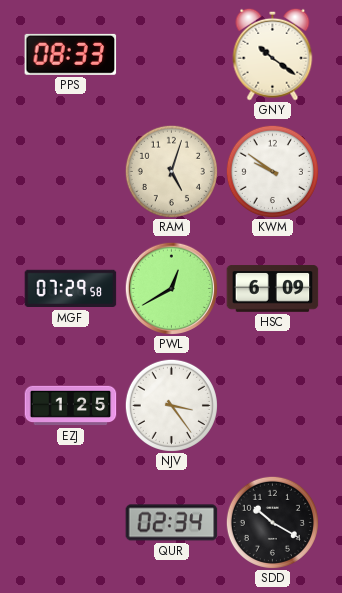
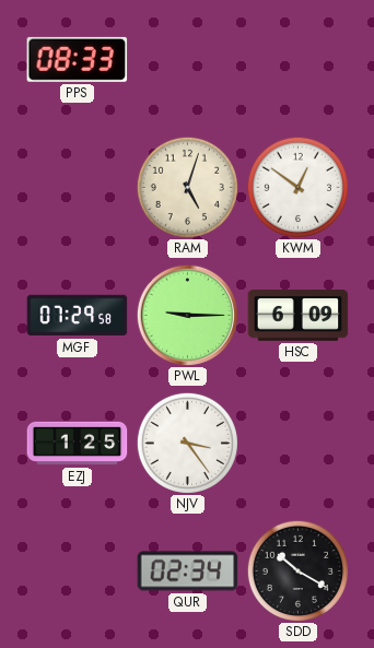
GNY: 10:21 -> none
KWM: 9:51 -> 12:51
PWL: 12:40 -> 9:15
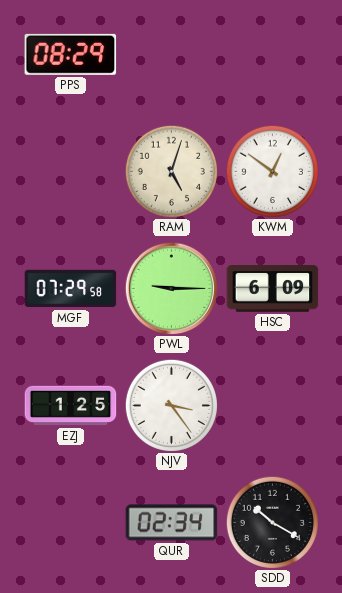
PPS: 08:33 -> 08:29
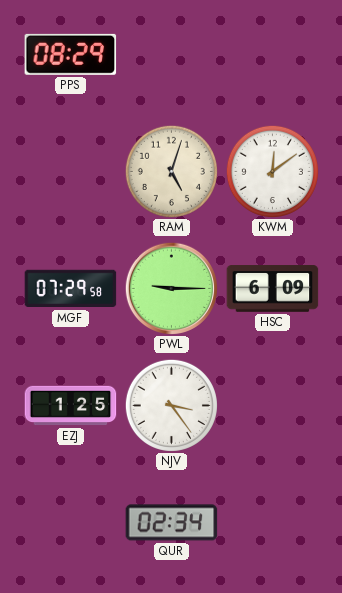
KWM: 12:51 -> 12:09
SDD: 10:20 -> none
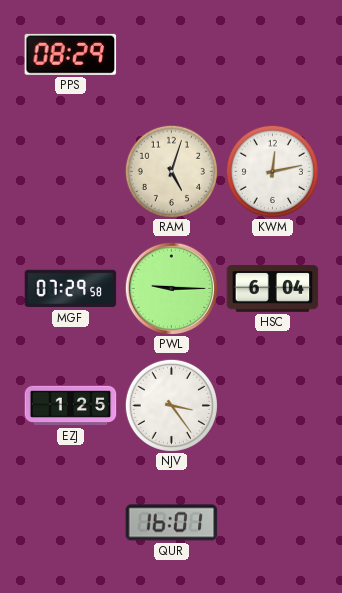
KWM: 12:09 -> 12:13
HSC: 6:09 -> 6:04
QUR: 02:34 -> 16:01
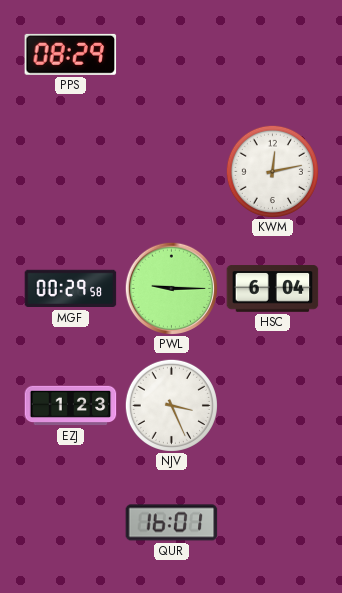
RAM: 5:03 -> none
MGF: 07:29 -> 00:29
EZJ: 1:25 -> 1:23
NJV: 3:24 -> 3:26
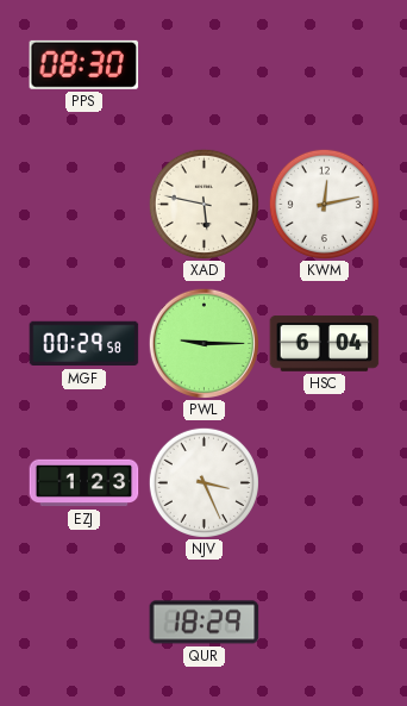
PPS: 08:29 -> 08:30
XAD: none -> 5:47
QUR: 16:01 -> 18:29
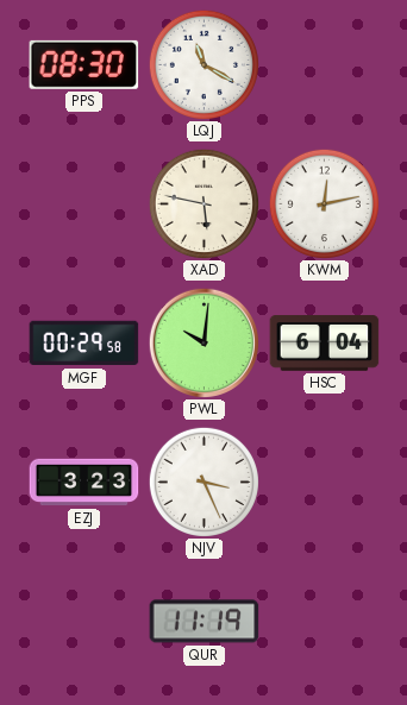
LQJ: none -> 11:20
PWL: 9:15 -> 10:01
EZJ: 1:23 -> 3:23
QUR: 18:29 -> 11:19
